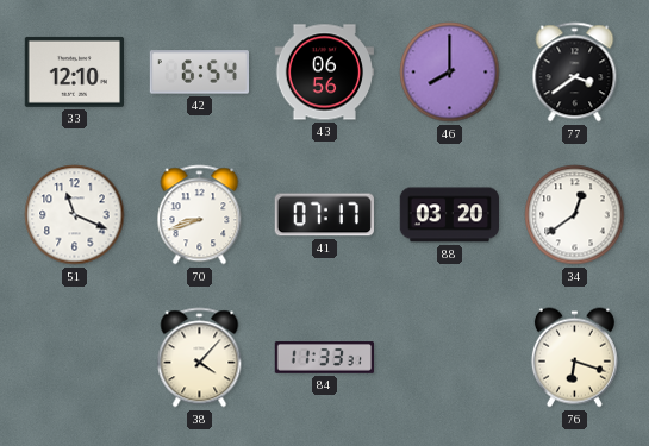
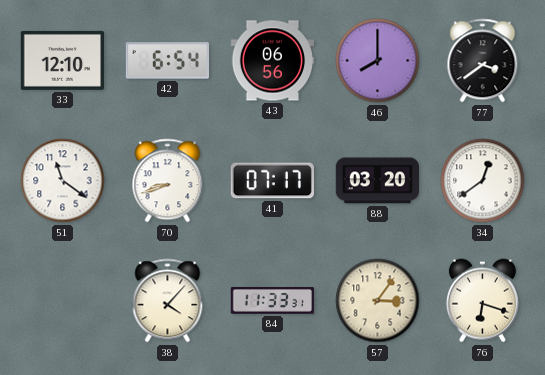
51: 11:19 -> 11:21
57: none -> 3:06
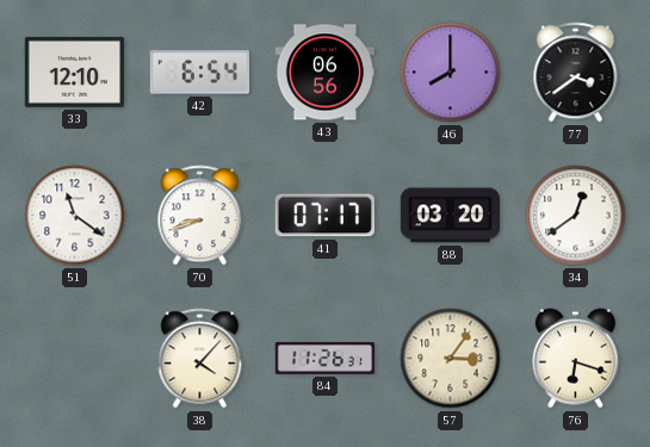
84: 11:33 -> 11:26
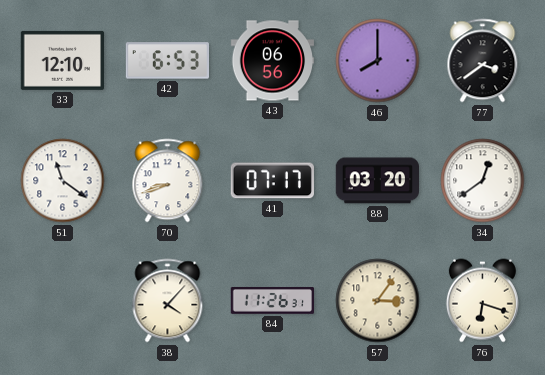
42: 6:54 -> 6:53
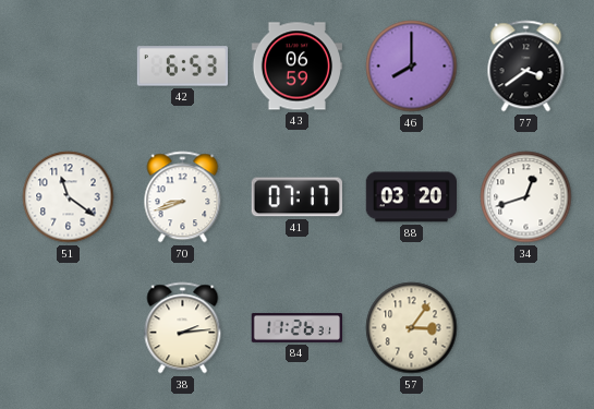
33: 12:10 -> none
43: 06:56 -> 06:59
34: 12:39 -> 12:42
38: 4:07 -> 2:14
76: 6:18 -> none
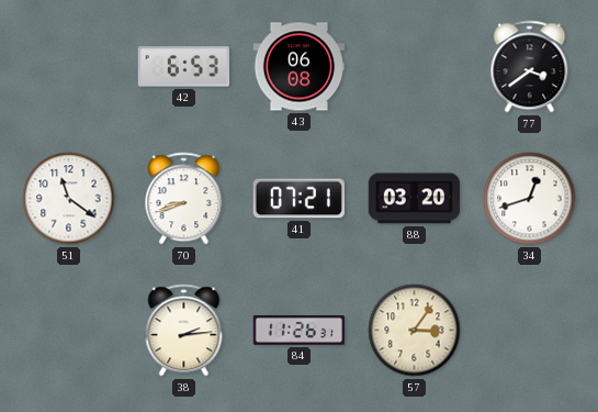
43: 06:59 -> 06:08
46: 8:00 -> none
41: 07:17 -> 07:21
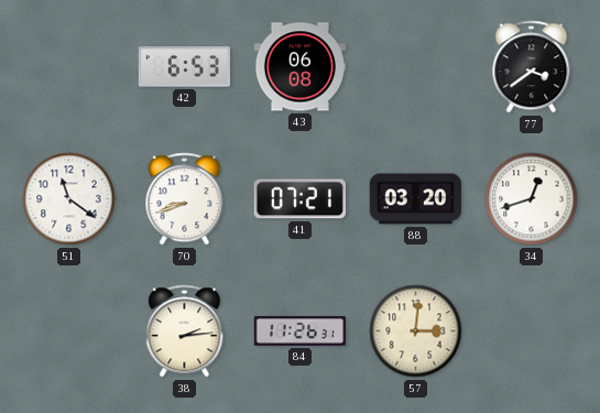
57: 3:06 -> 3:01
